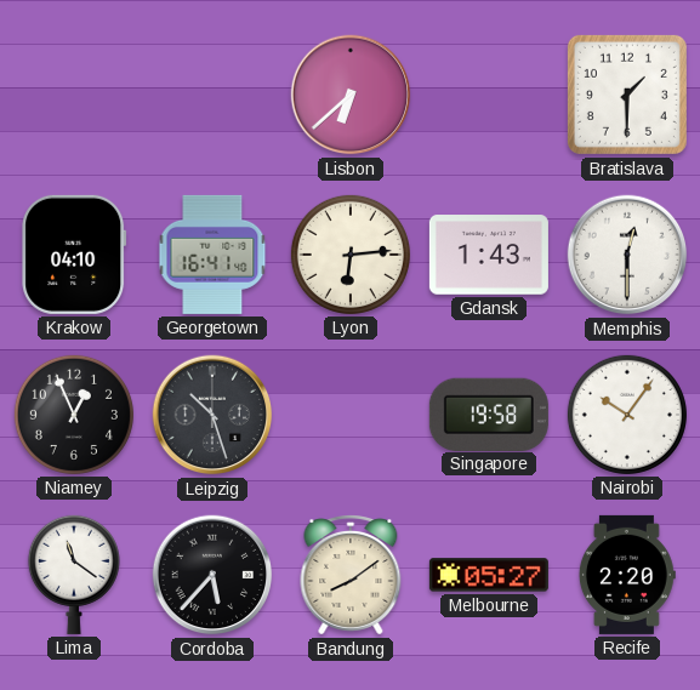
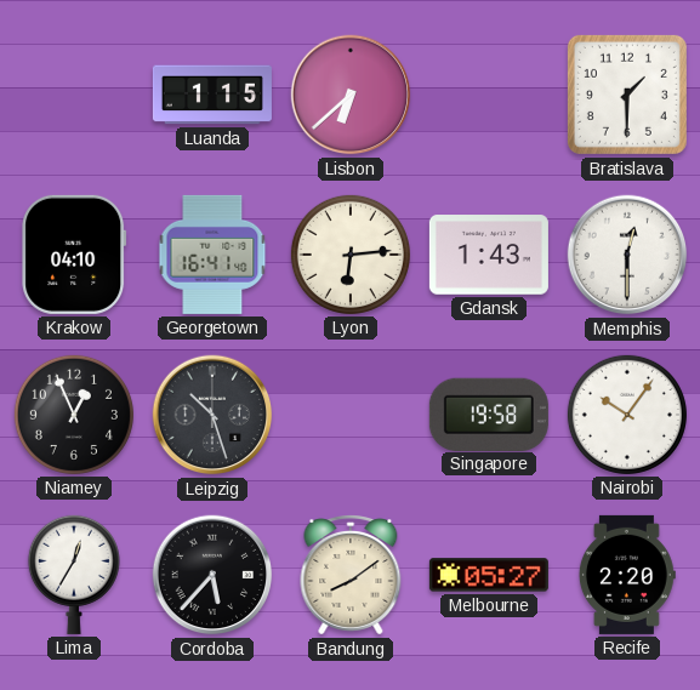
Luanda: none -> 1:15
Lima: 11:21 -> 12:35
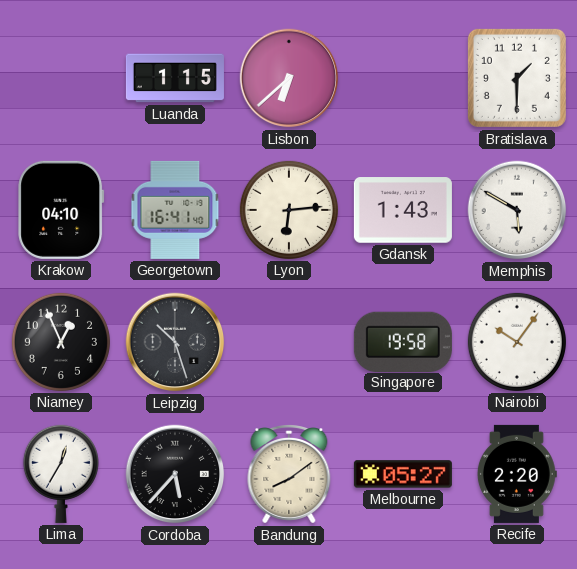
Memphis: 12:30 -> 5:50
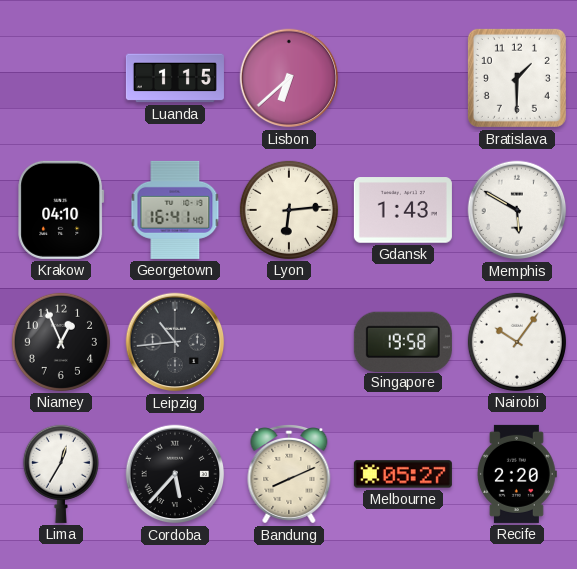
Leipzig: 10:27 -> 10:44
Bandung: 8:09 -> 8:11
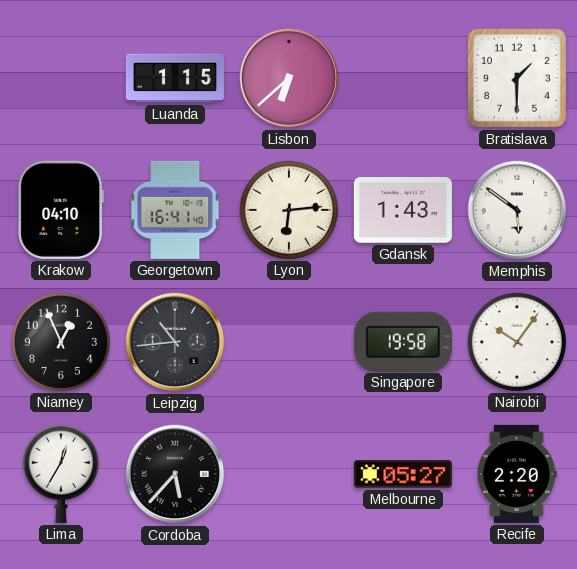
Memphis: 5:50 -> 5:51
Bandung: 8:11 -> none
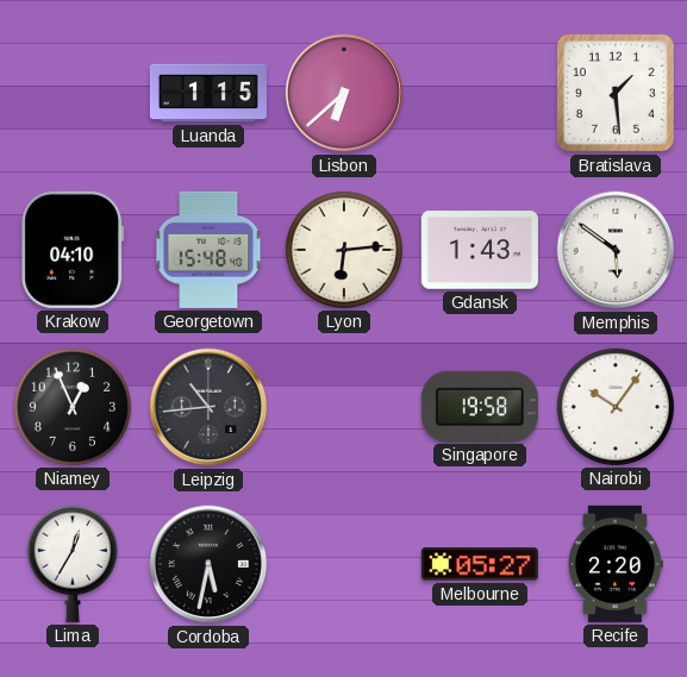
Bratislava: 1:30 -> 1:29
Georgetown: 16:41 -> 15:48
Cordoba: 5:37 -> 5:32
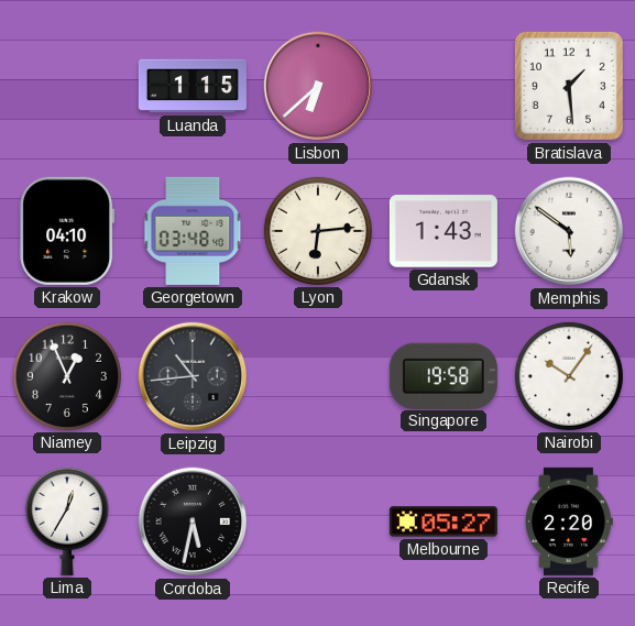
Georgetown: 15:48 -> 03:48
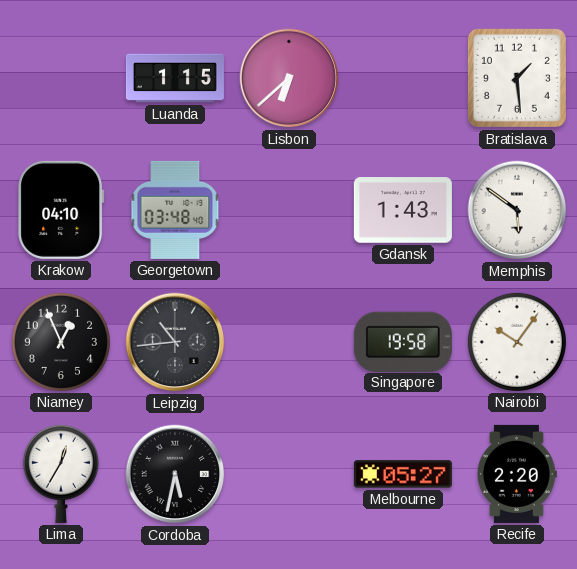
Lyon: 6:14 -> none
